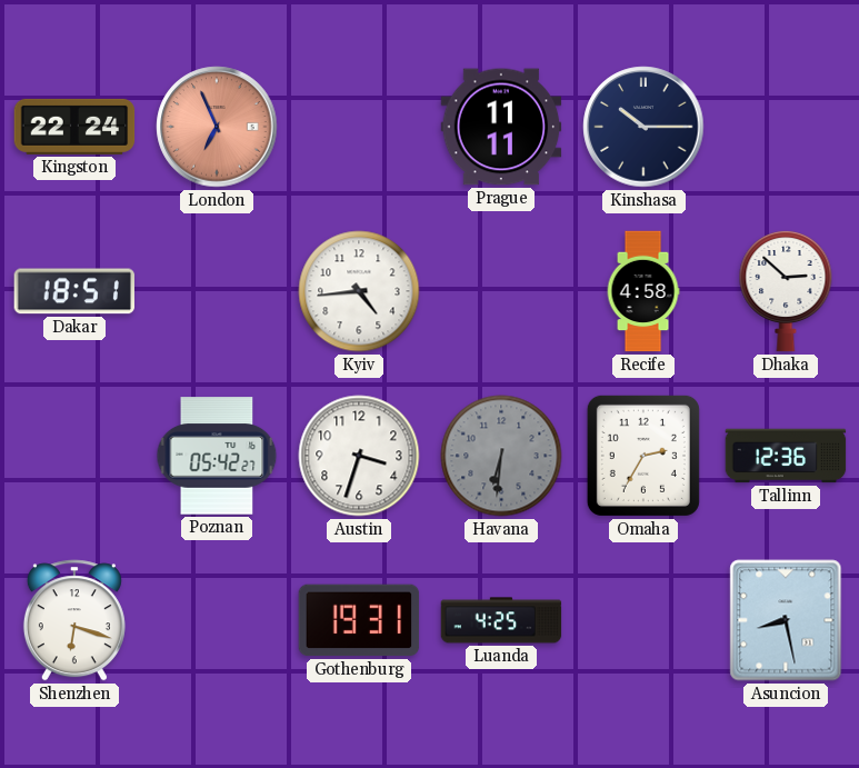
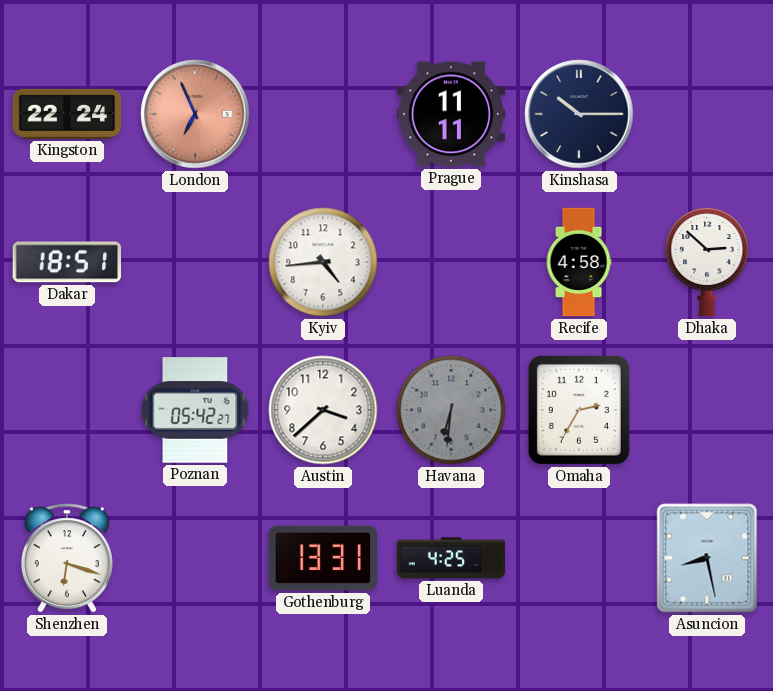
Austin: 3:33 -> 3:38
Tallinn: 12:36 -> none
Gothenburg: 19:31 -> 13:31
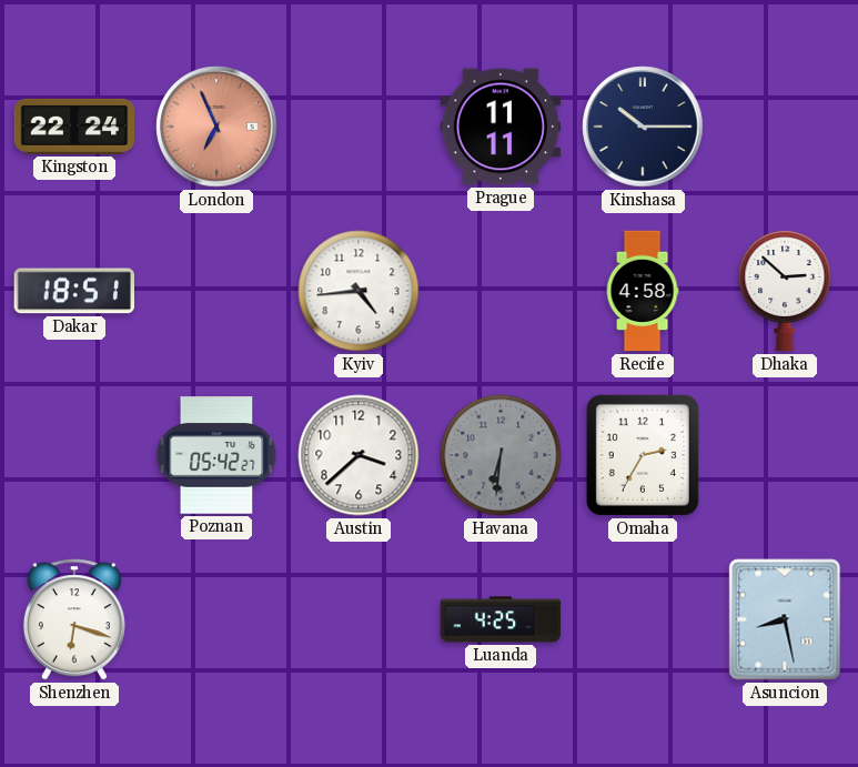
Gothenburg: 13:31 -> none
